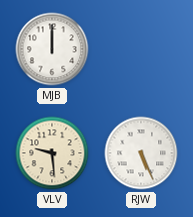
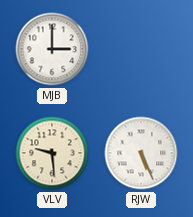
MJB: 12:00 -> 3:00
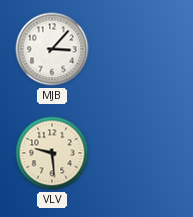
MJB: 3:00 -> 3:07
RJW: 5:26 -> none
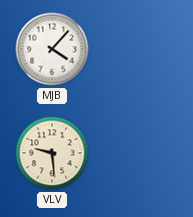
MJB: 3:07 -> 4:07
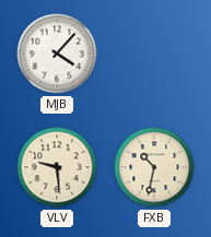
FXB: none -> 10:32
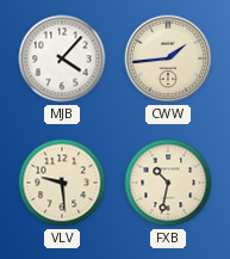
CWW: none -> 1:44
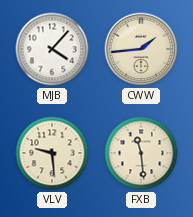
FXB: 10:32 -> 11:29
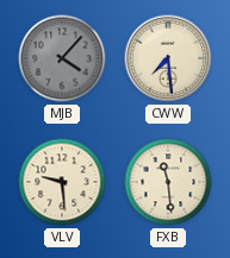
MJB dial: white -> grey
CWW: 1:44 -> 7:29
